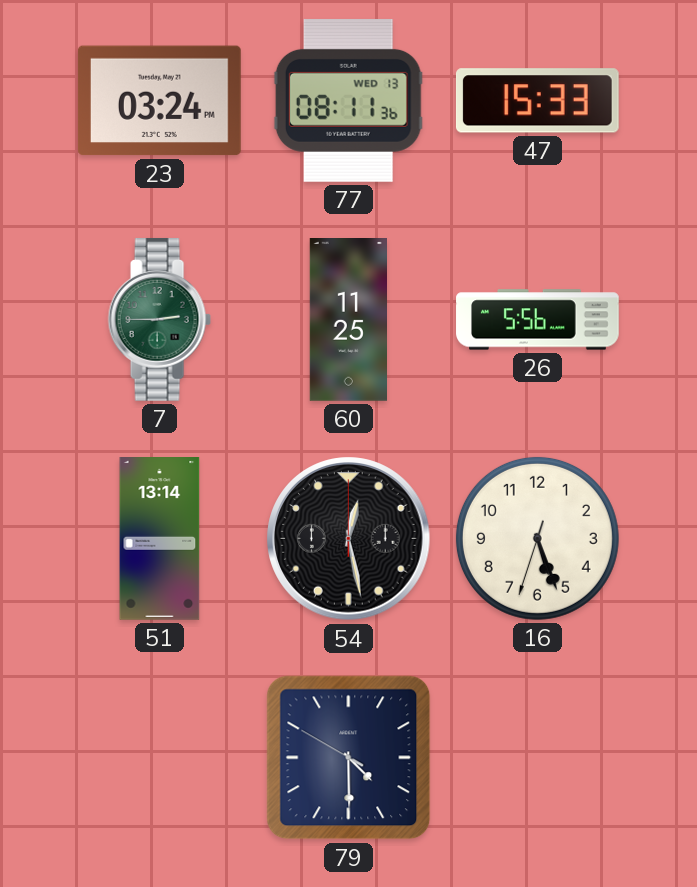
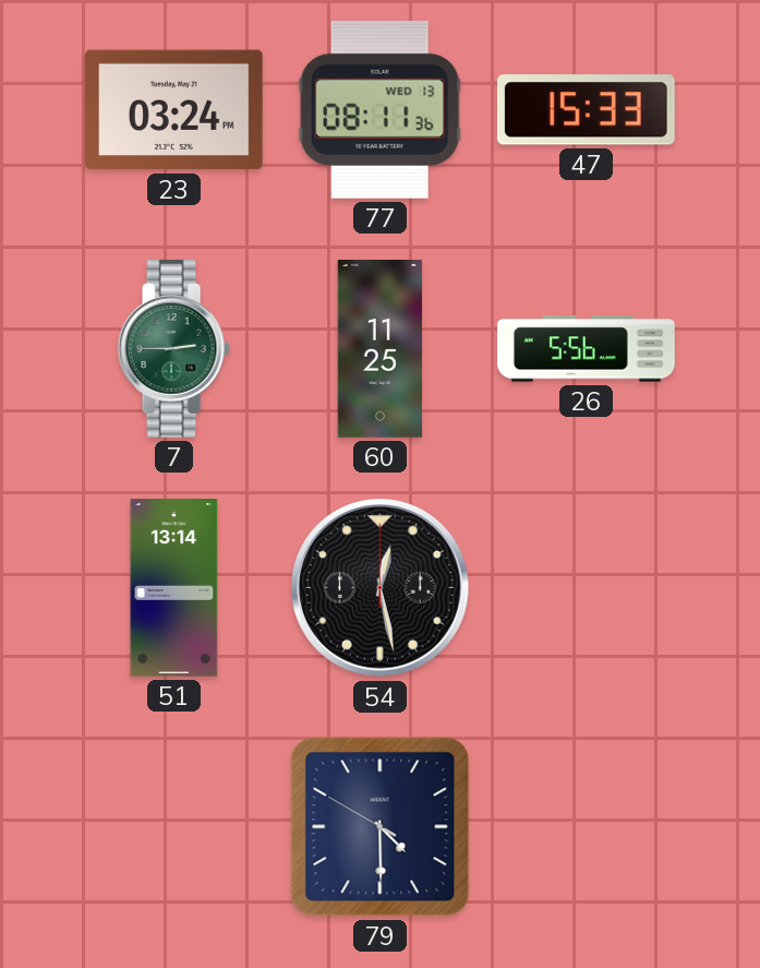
16: 5:26 -> none
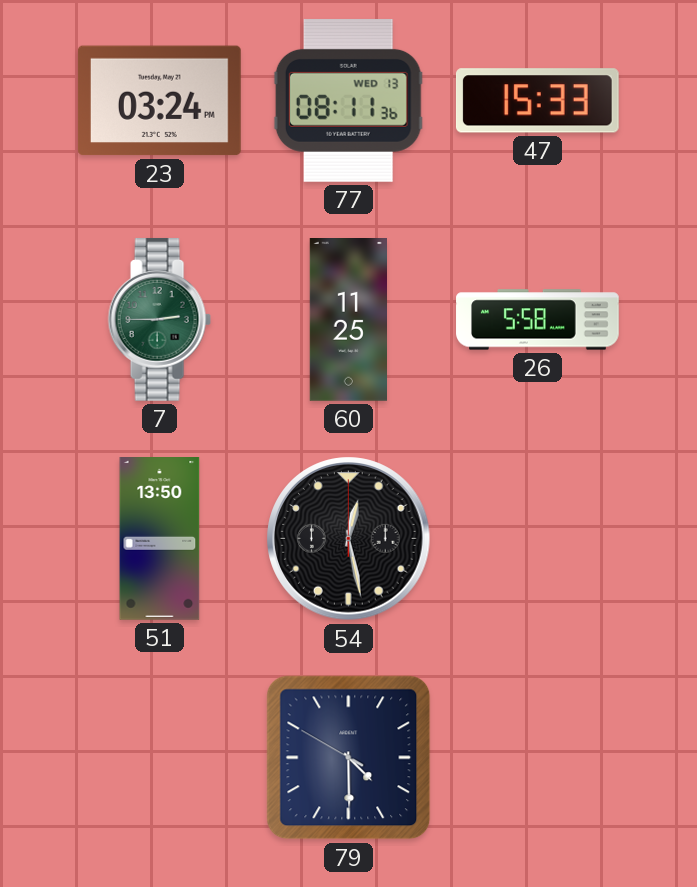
26: 5:56 -> 5:58
51: 13:14 -> 13:50
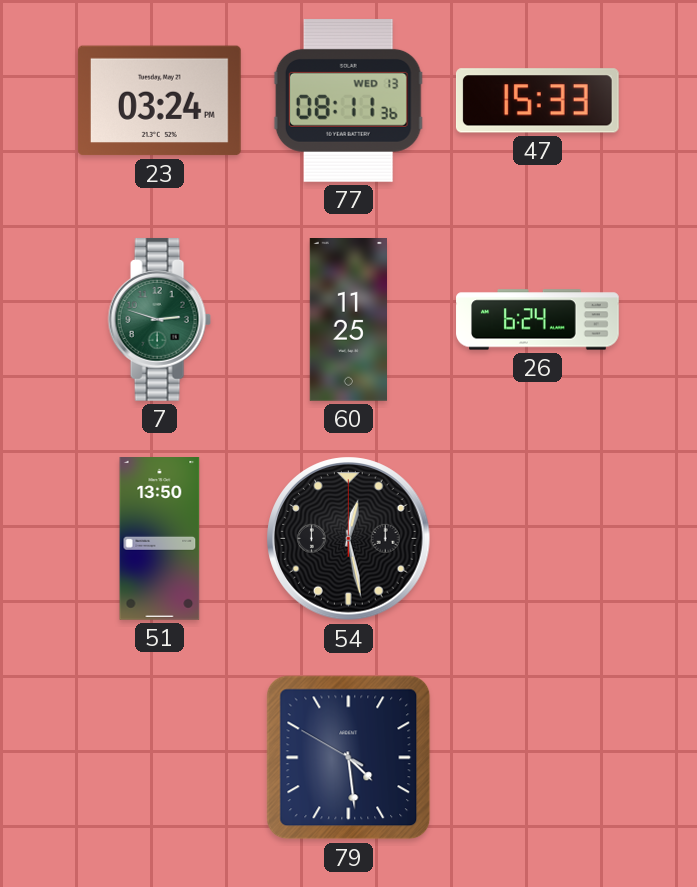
7: 2:45 -> 2:48
26: 5:58 -> 6:24
79: 4:29 -> 4:28
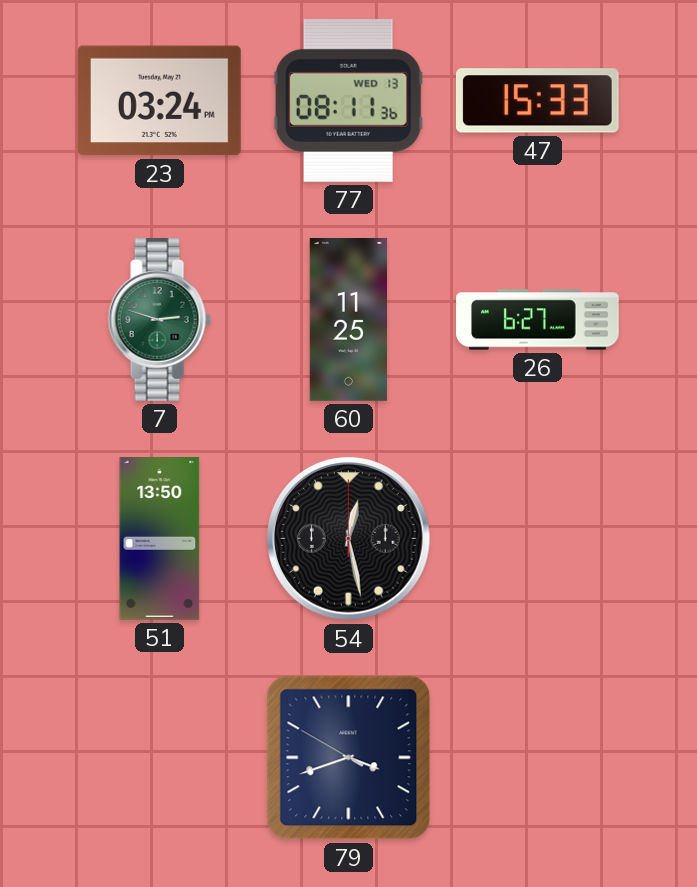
26: 6:24 -> 6:27
79: 4:28 -> 3:41
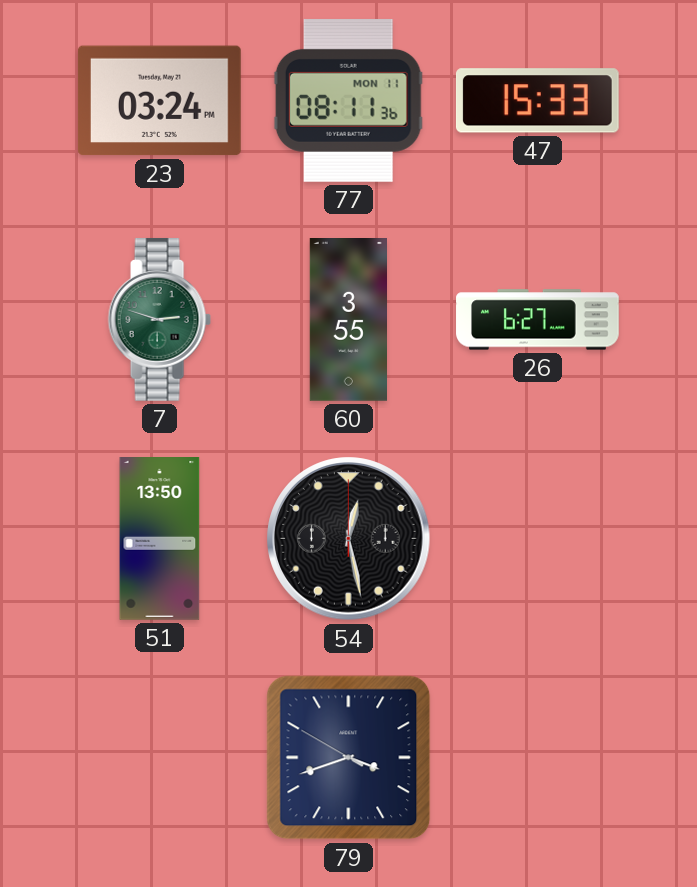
77 date: WED 13 -> MON 11
60: 11:25 -> 3:55
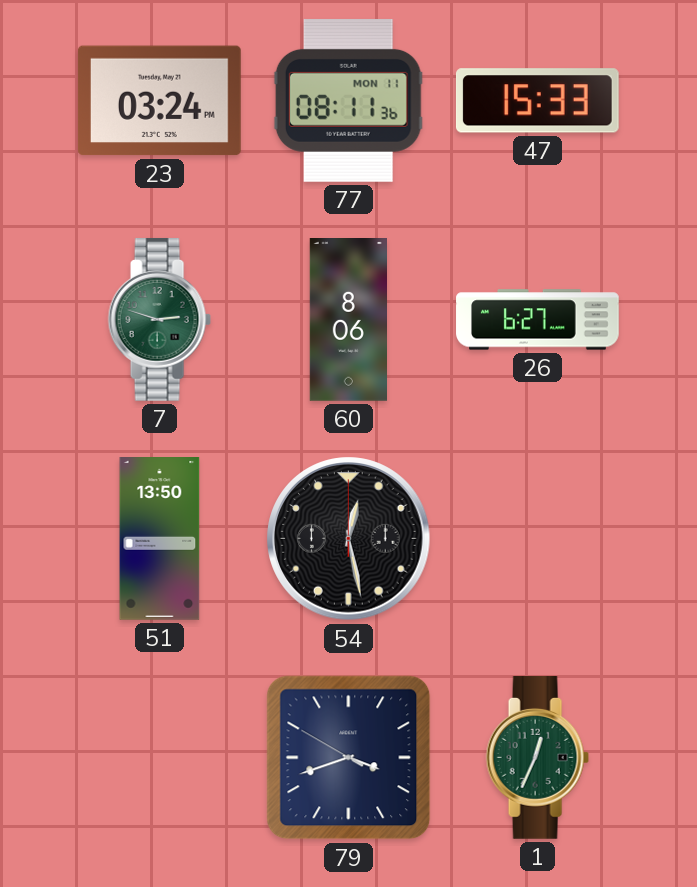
60: 3:55 -> 8:06
1: none -> 12:34
